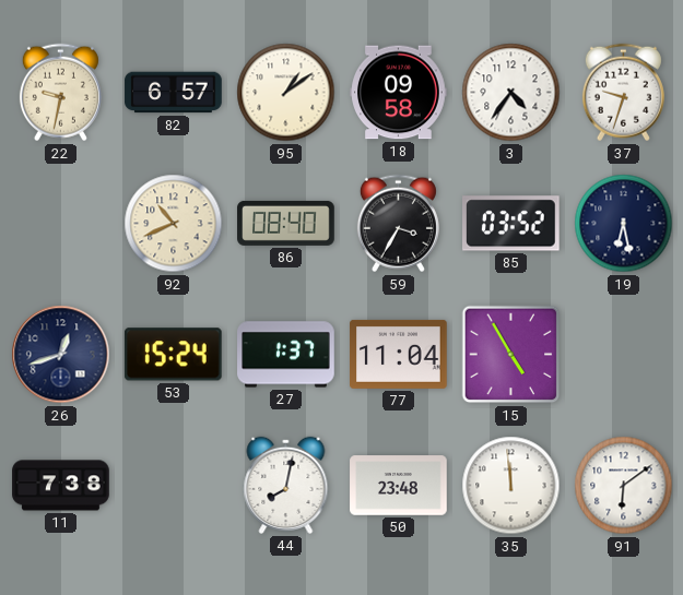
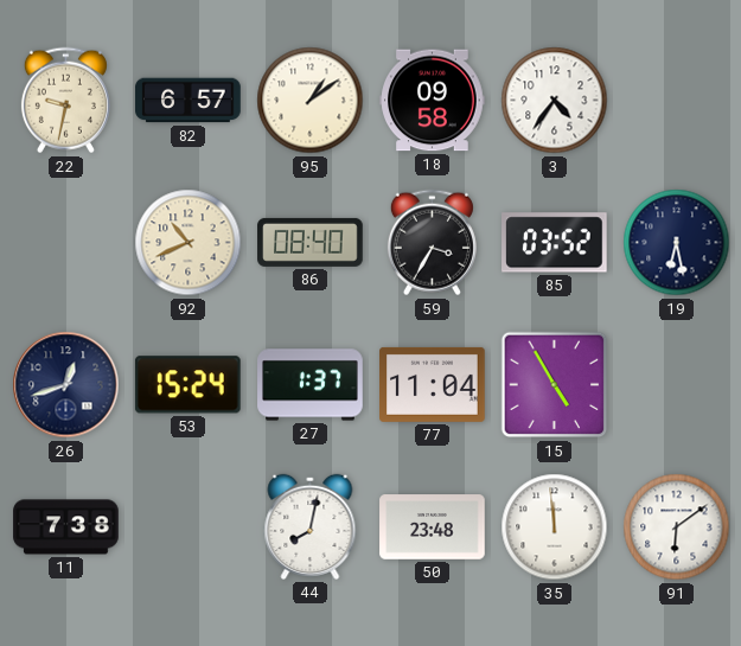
37: 9:33 -> none
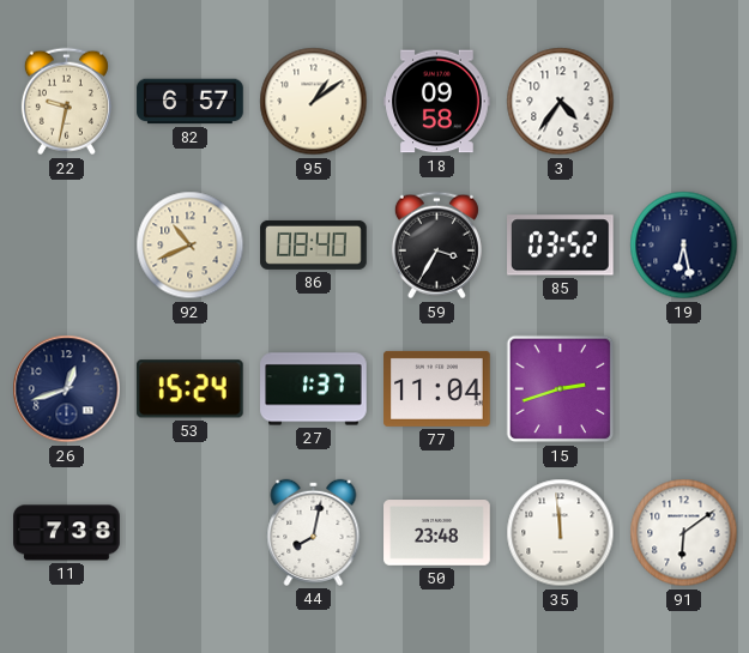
15: 4:55 -> 2:42
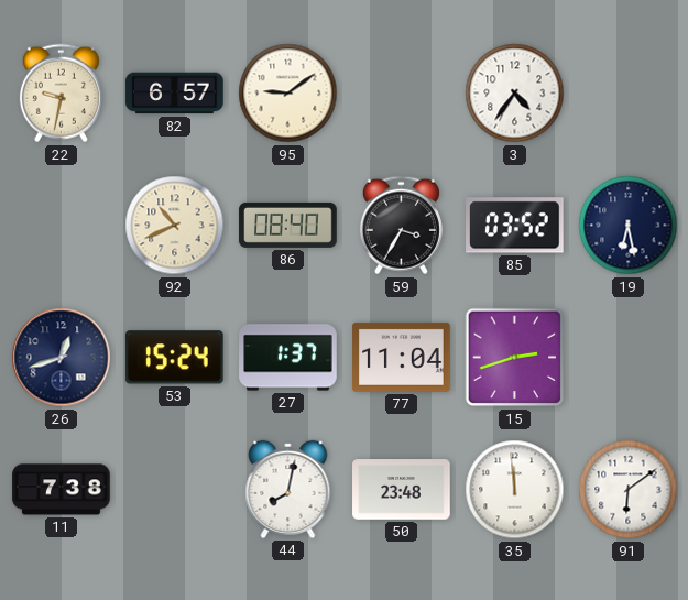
95: 1:09 -> 9:09
18: 09:58 -> none
